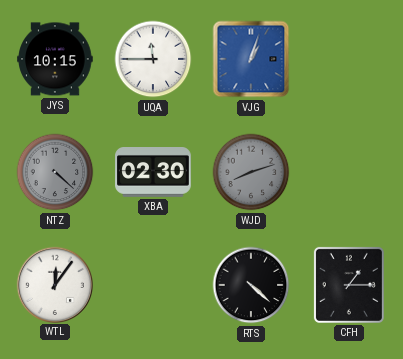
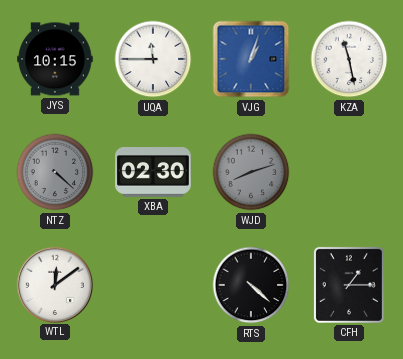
KZA: none -> 11:28
WTL: 12:06 -> 12:09
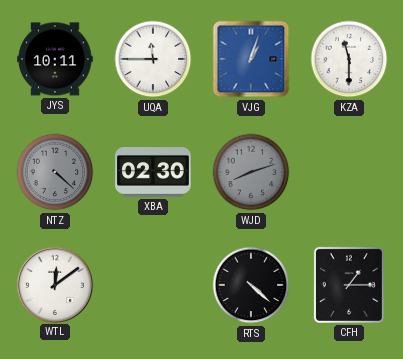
JYS: 10:15 -> 10:11
KZA: 11:28 -> 11:30
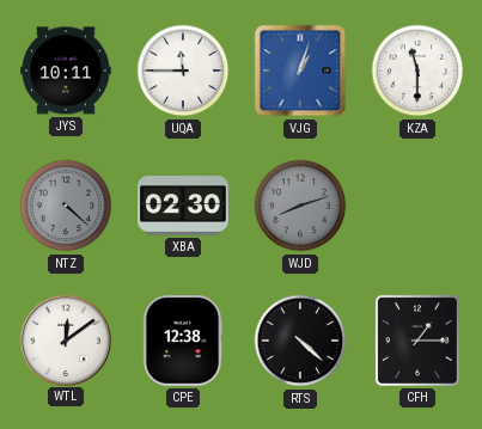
CPE: none -> 12:38
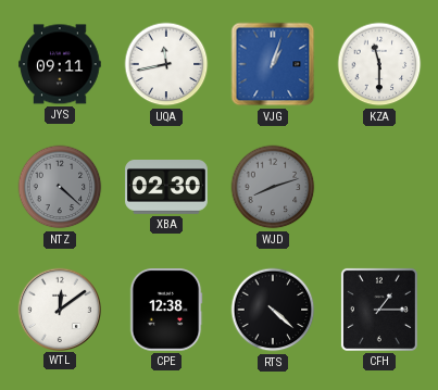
JYS: 10:11 -> 09:11
UQA: 11:45 -> 11:43
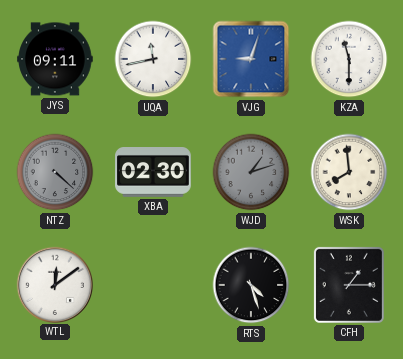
VJG: 1:03 -> 9:03
WJD: 8:12 -> 1:12
WSK: none -> 7:59
CPE: 12:38 -> none
RTS: 4:22 -> 4:27
